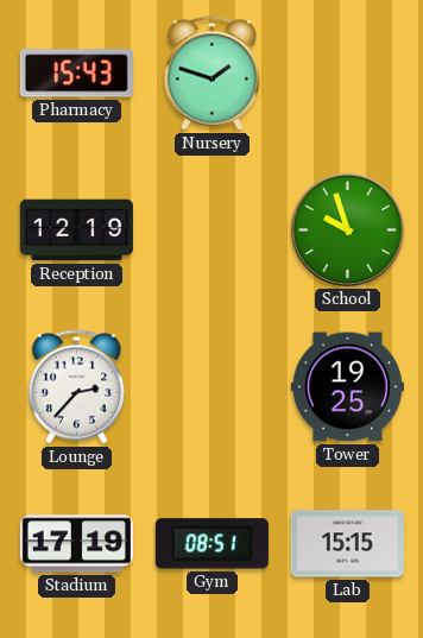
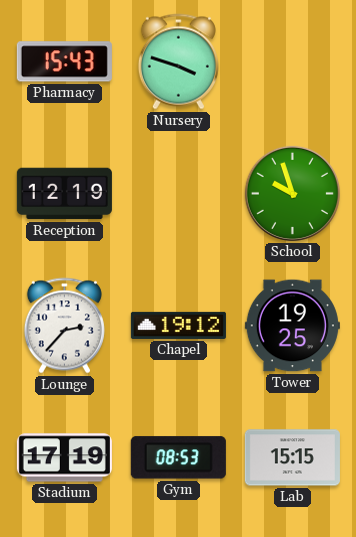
Nursery: 1:48 -> 3:48
Chapel: none -> 19:12
Gym: 08:51 -> 08:53
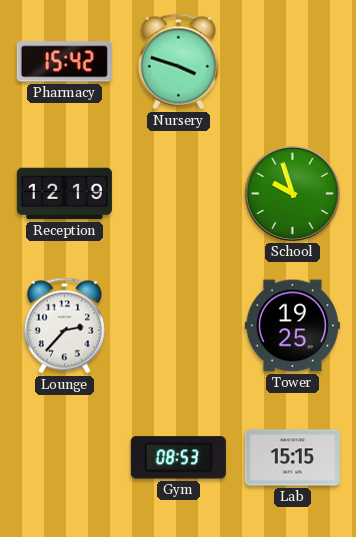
Pharmacy: 15:43 -> 15:42
Chapel: 19:12 -> none
Stadium: 17:19 -> none
